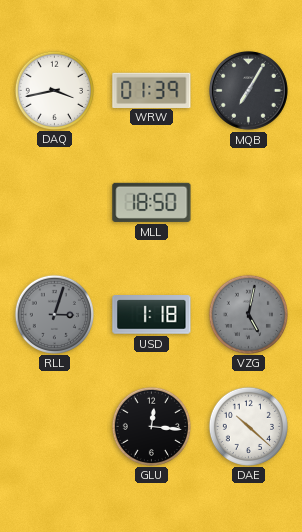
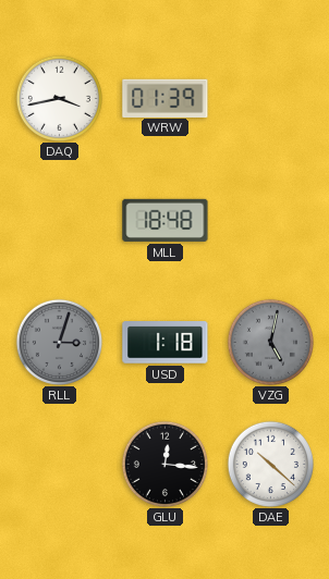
MQB: 7:05 -> none
MLL: 18:50 -> 18:48
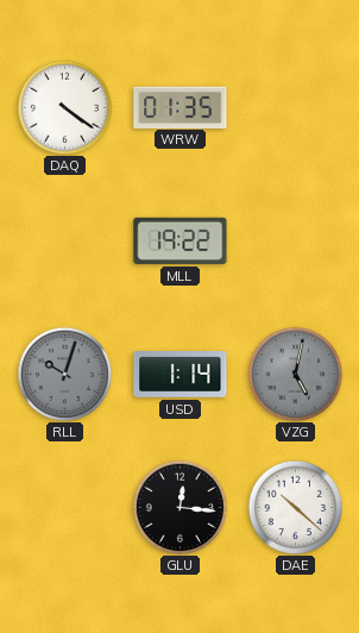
DAQ: 3:43 -> 4:21
WRW: 01:39 -> 01:35
MLL: 18:48 -> 19:22
RLL: 3:03 -> 10:03
USD: 1:18 -> 1:14
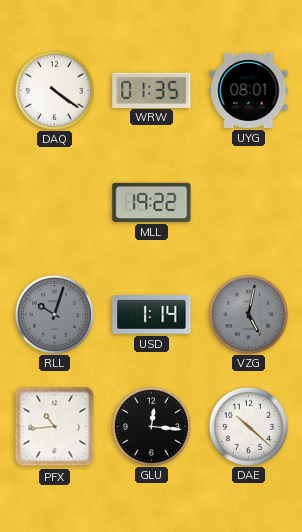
UYG: none -> 08:01
PFX: none -> 10:44
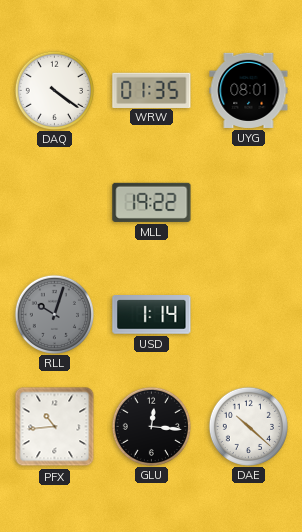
VZG: 5:02 -> none
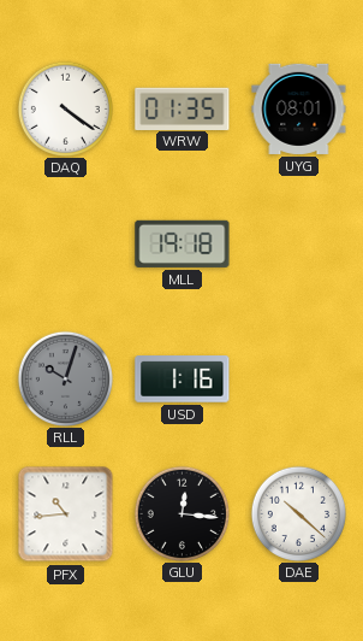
MLL: 19:22 -> 19:18
USD: 1:14 -> 1:16
